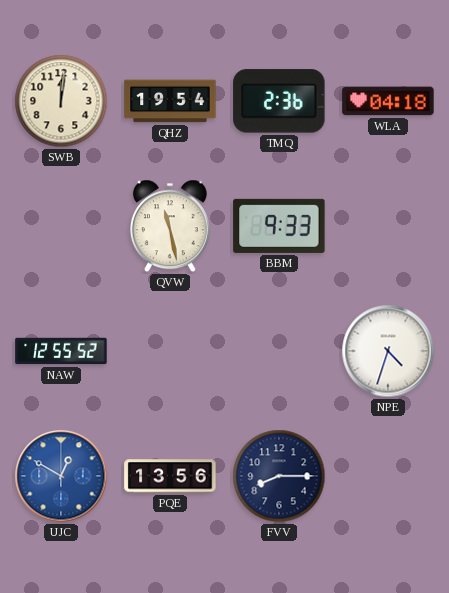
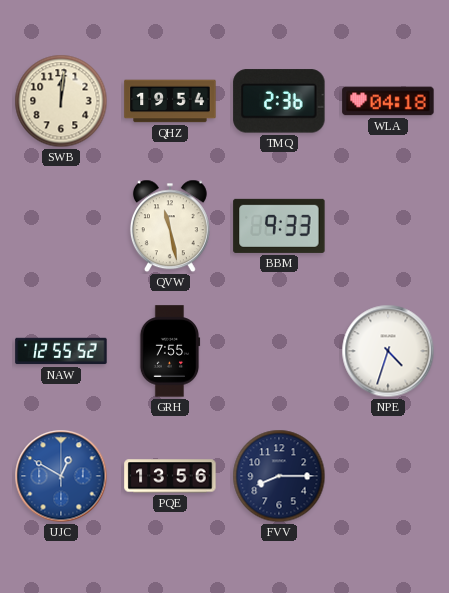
GRH: none -> 7:55
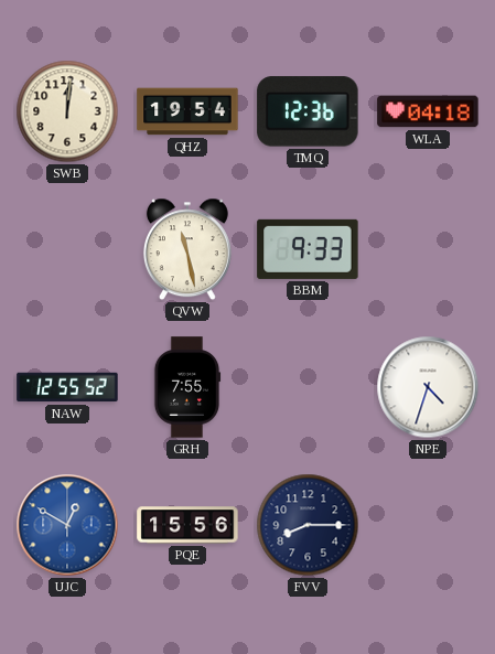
TMQ: 2:36 -> 12:36
PQE: 13:56 -> 15:56
